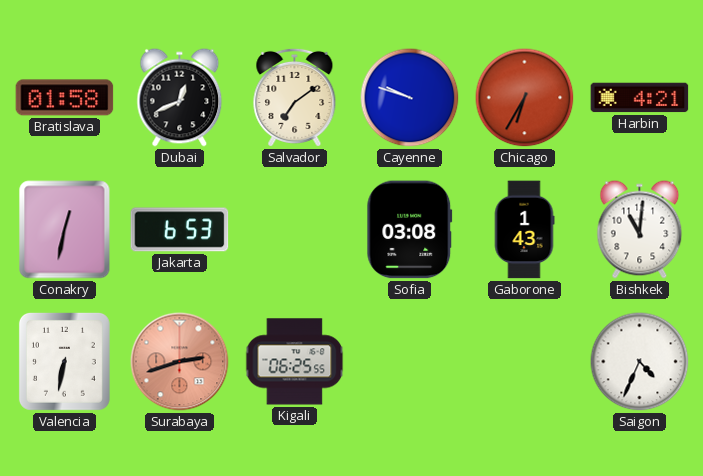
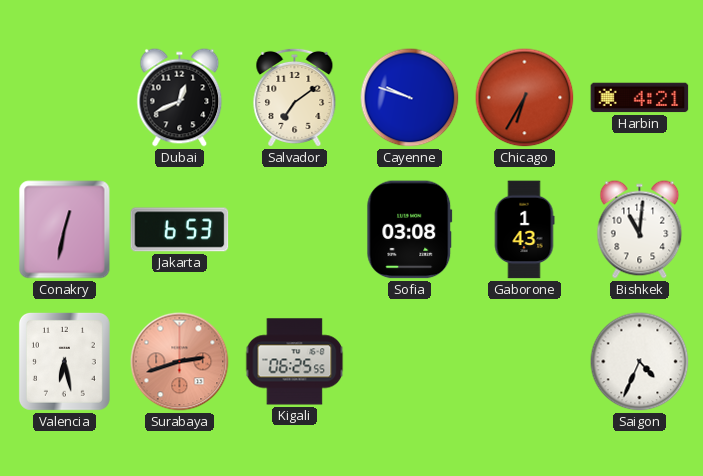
Bratislava: 01:58 -> none
Valencia: 6:32 -> 6:28
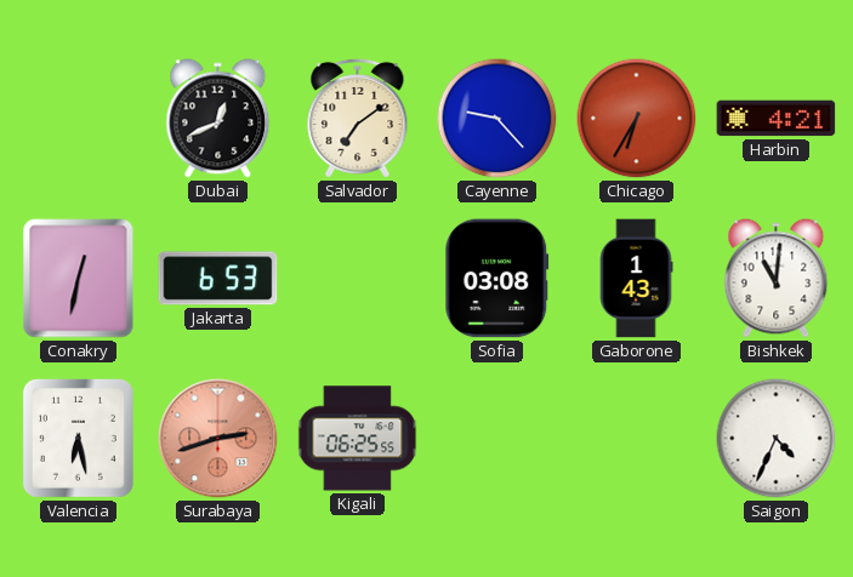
Cayenne: 9:48 -> 9:23
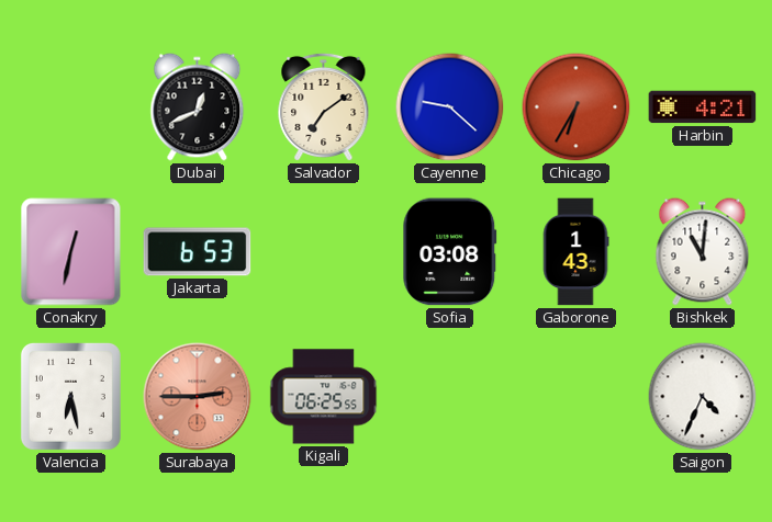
Cayenne: 9:23 -> 9:22
Surabaya: 2:42 -> 2:45
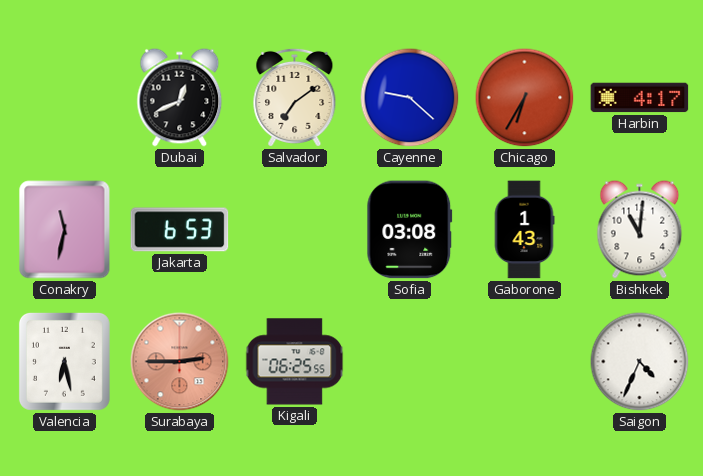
Harbin: 4:21 -> 4:17
Conakry: 12:32 -> 11:32
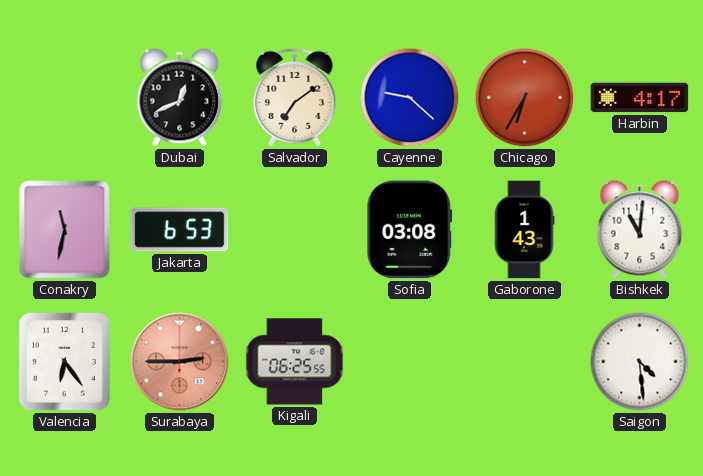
Valencia: 6:28 -> 6:24
Saigon: 4:34 -> 4:29
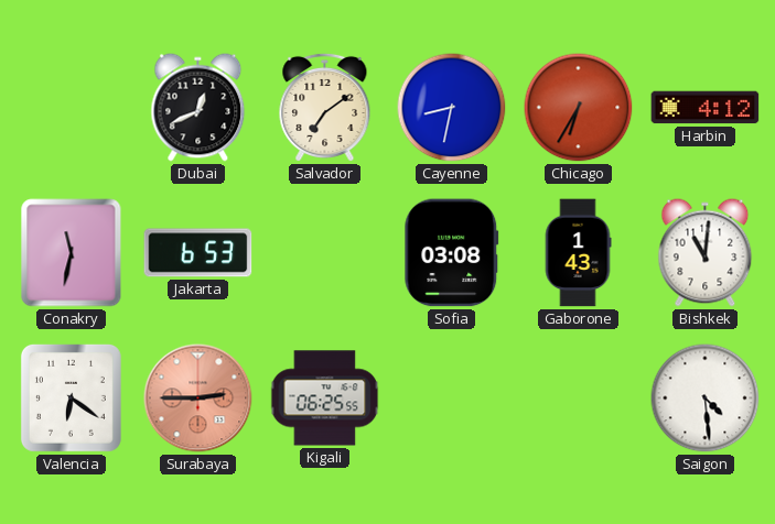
Cayenne: 9:22 -> 8:32
Harbin: 4:17 -> 4:12
Valencia: 6:24 -> 6:21
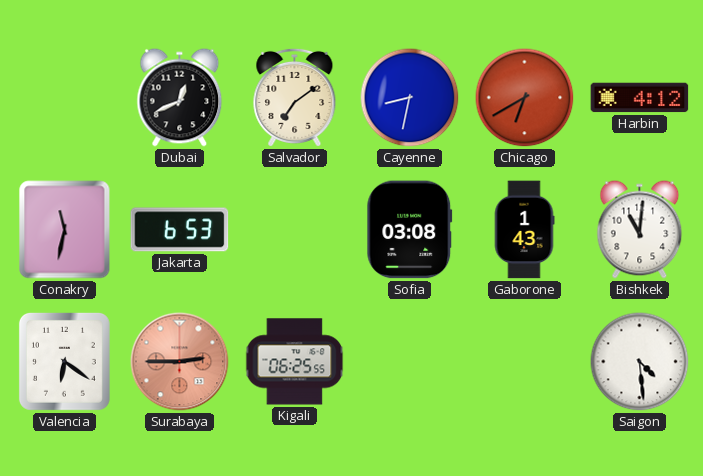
Chicago: 6:35 -> 6:40
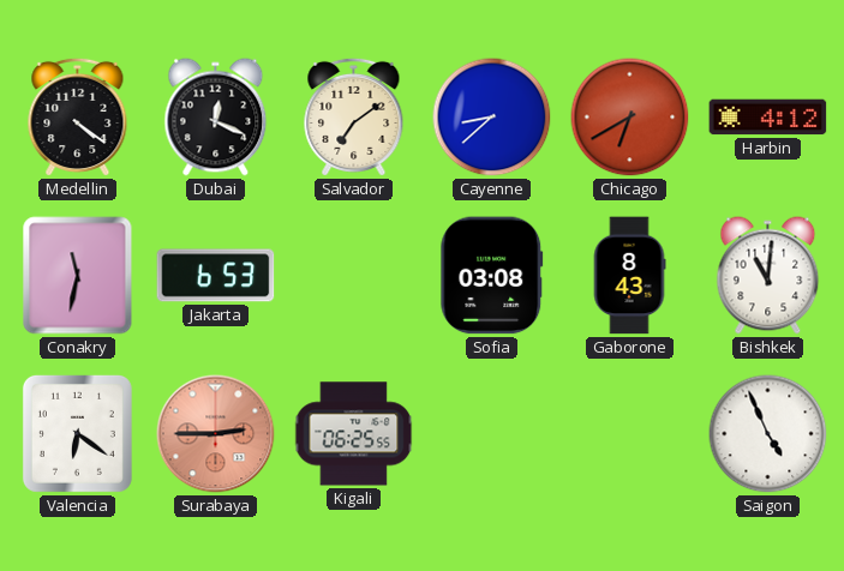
Medellin: none -> 4:21
Dubai: 12:41 -> 12:19
Cayenne: 8:32 -> 8:38
Gaborone: 1:43 -> 8:43
Saigon: 4:29 -> 4:56
